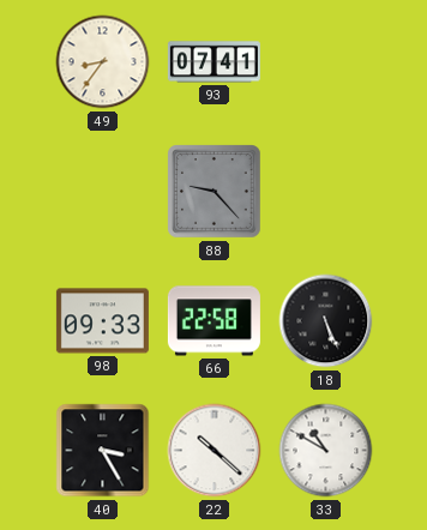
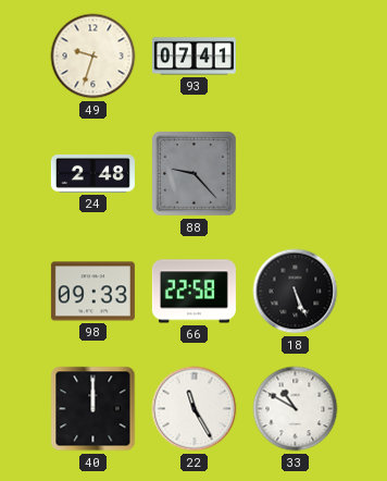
49: 8:36 -> 9:33
24: none -> 2:48
40: 3:25 -> 12:00
22: 10:22 -> 11:25
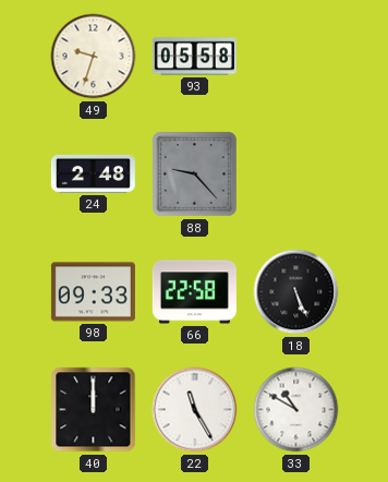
93: 07:41 -> 05:58
